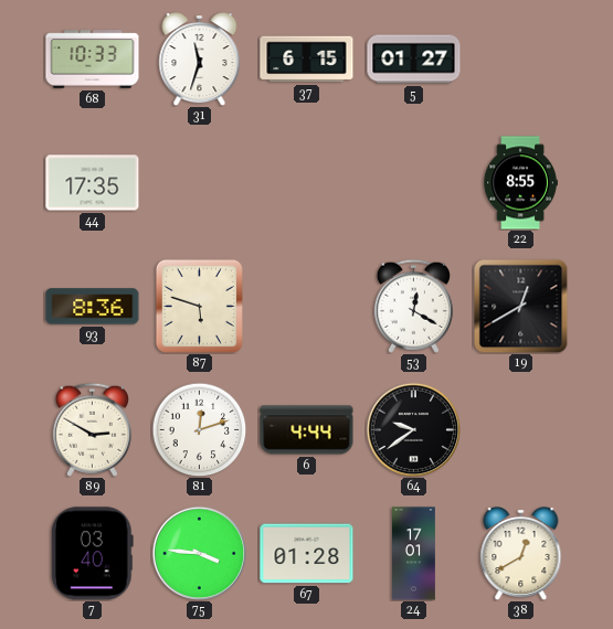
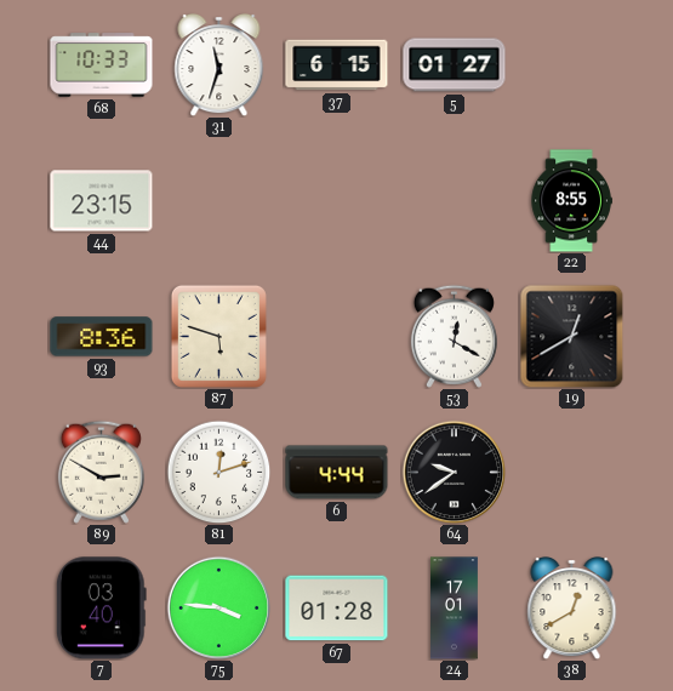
44: 17:35 -> 23:15
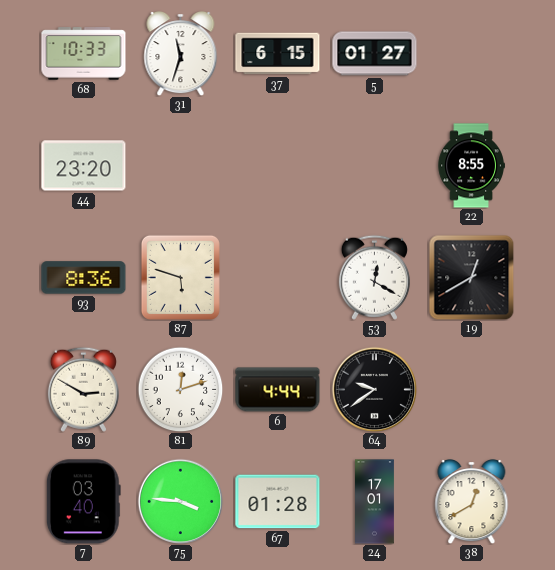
44: 23:15 -> 23:20
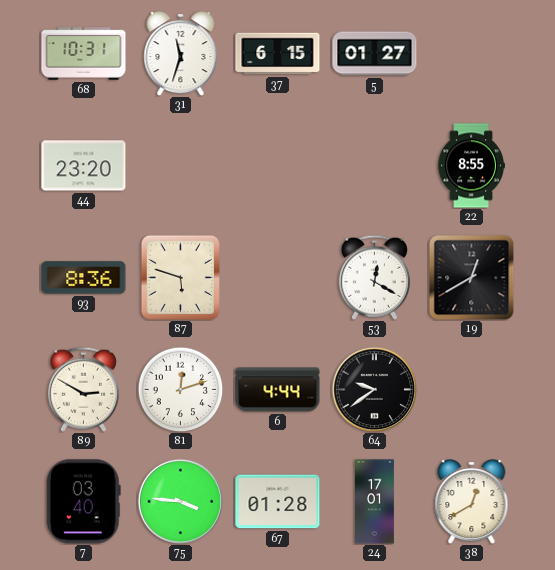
68: 10:33 -> 10:31
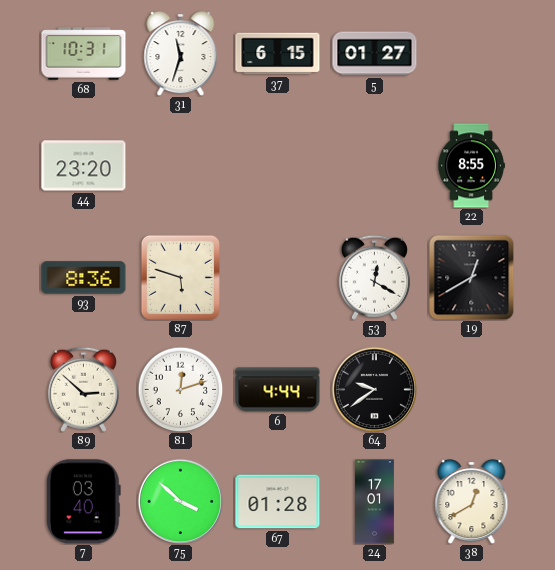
89: 2:50 -> 2:52
75: 3:46 -> 3:52
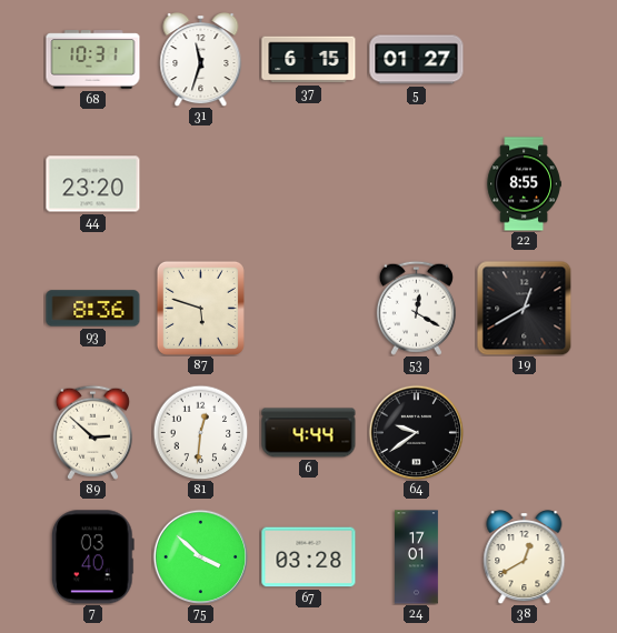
81: 12:12 -> 12:31
67: 01:28 -> 03:28
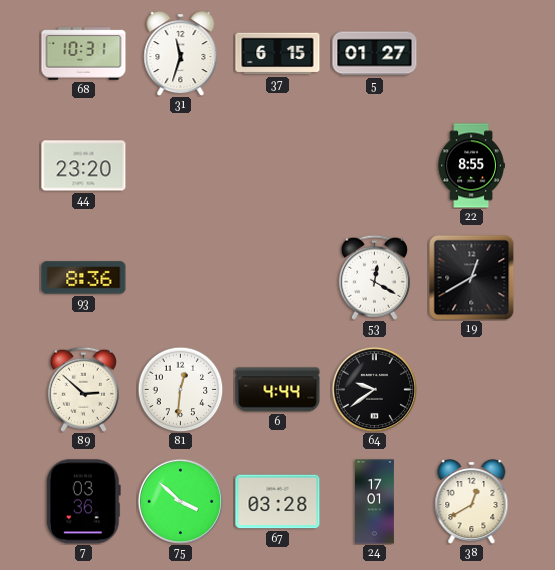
87: 5:48 -> none
7: 03:40 -> 03:36
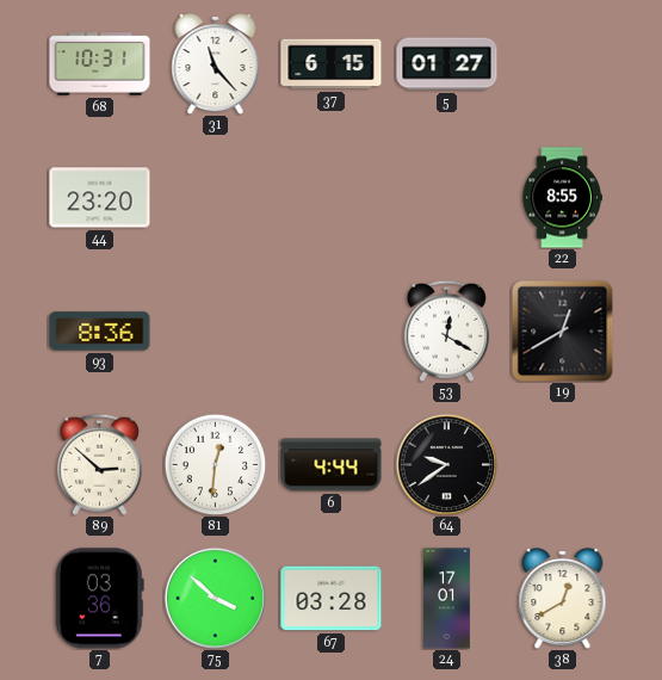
31: 11:33 -> 11:23
